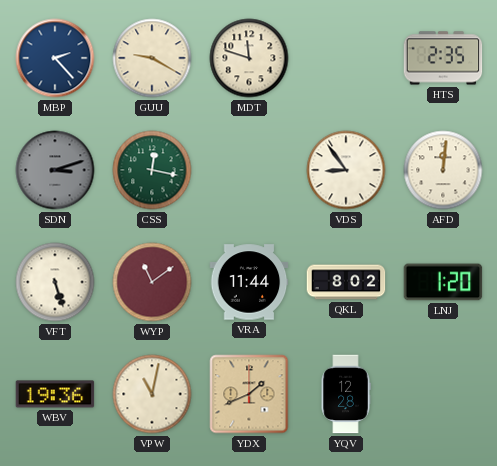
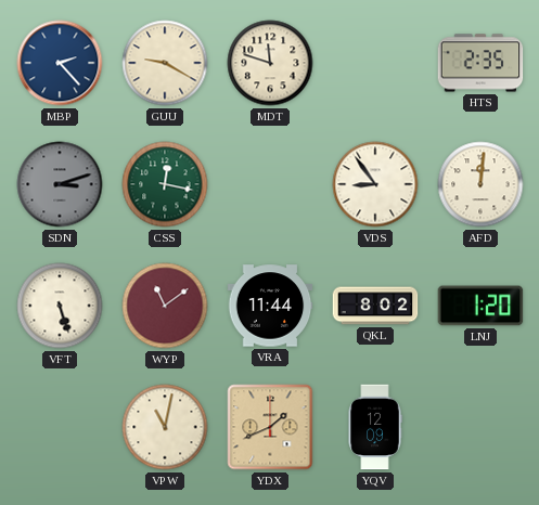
WBV: 19:36 -> none
YQV: 12:28 -> 12:09
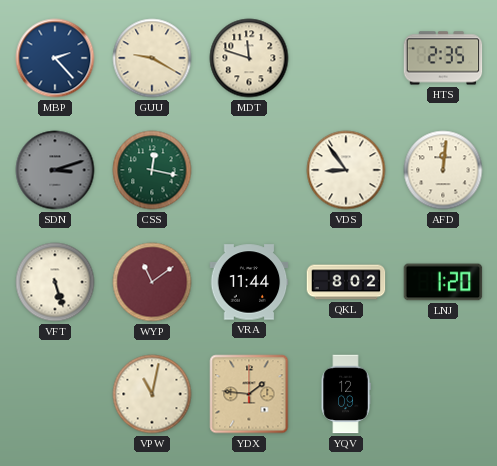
YDX: 1:41 -> 1:46
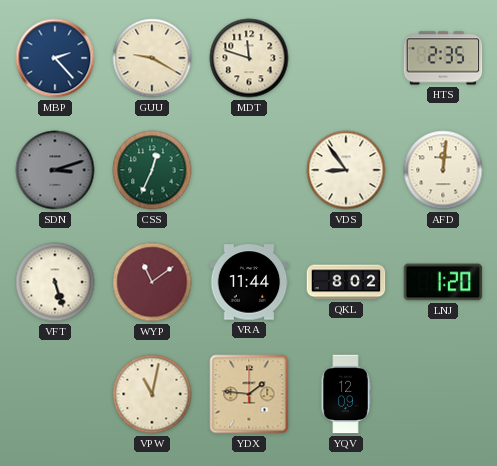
CSS: 12:17 -> 12:34
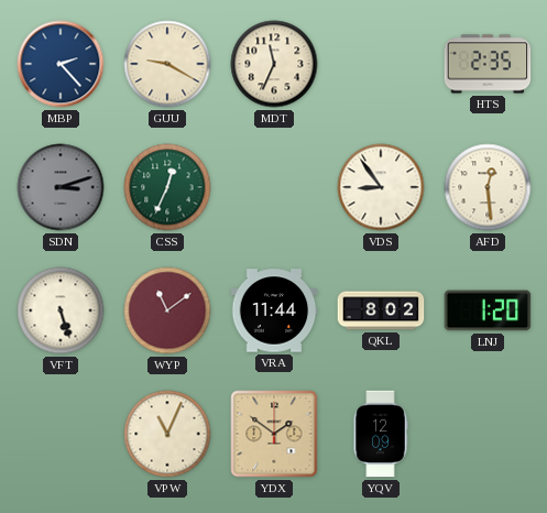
MDT: 11:48 -> 11:34
AFD: 12:01 -> 12:29
VPW: 11:02 -> 11:04
YDX: 1:46 -> 1:51
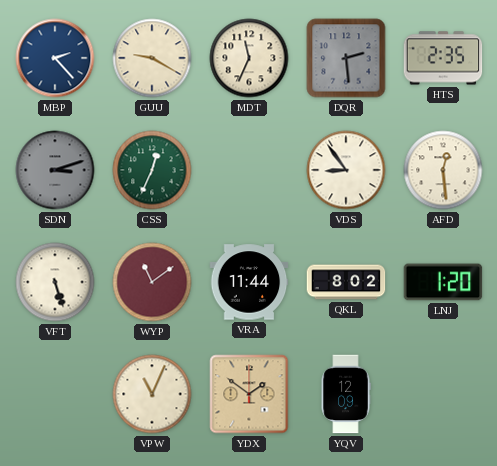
DQR: none -> 2:29
